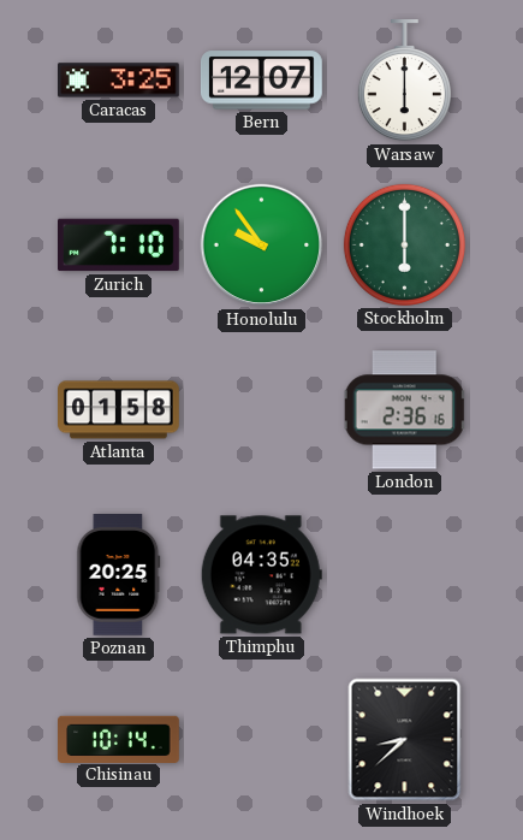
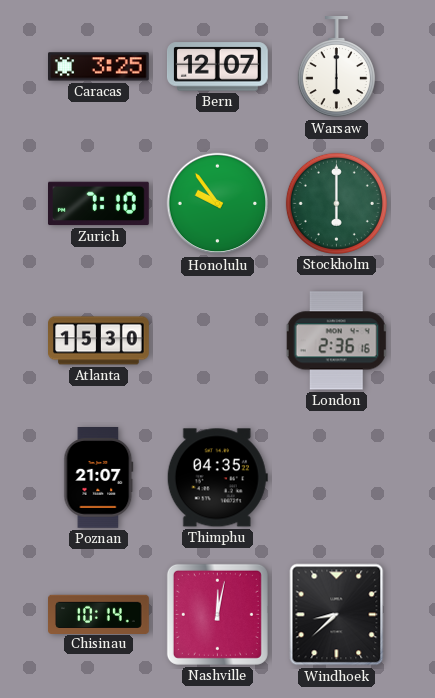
Atlanta: 01:58 -> 15:30
Poznan: 20:25 -> 21:07
Nashville: none -> 12:02
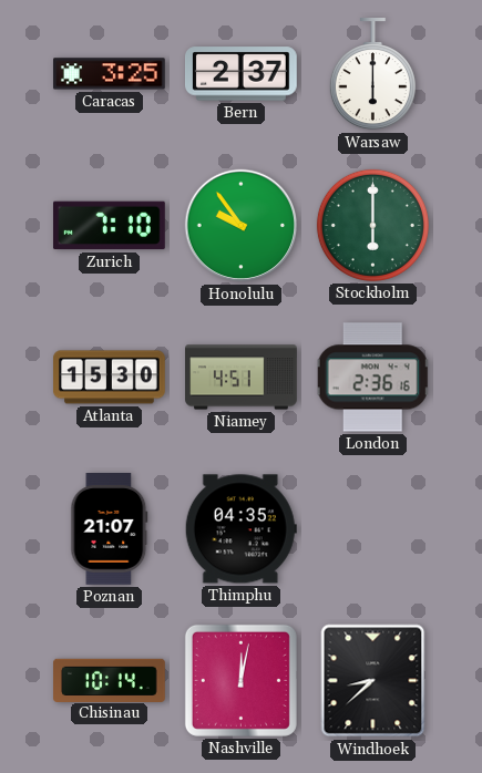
Bern: 12:07 -> 2:37
Niamey: none -> 4:51
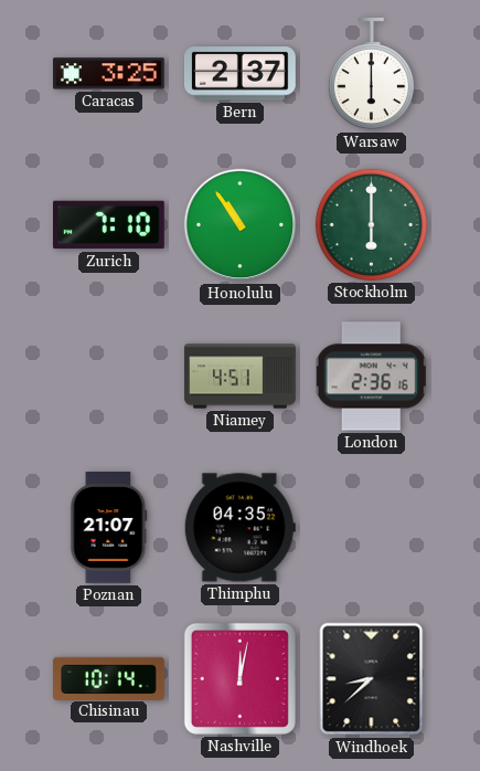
Honolulu: 9:54 -> 10:54
Atlanta: 15:30 -> none
